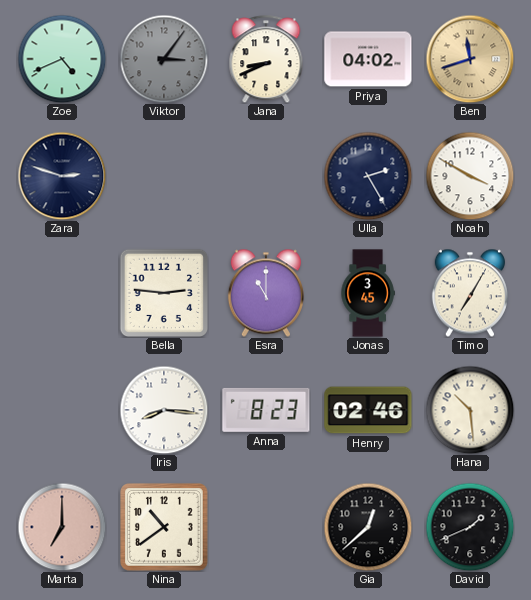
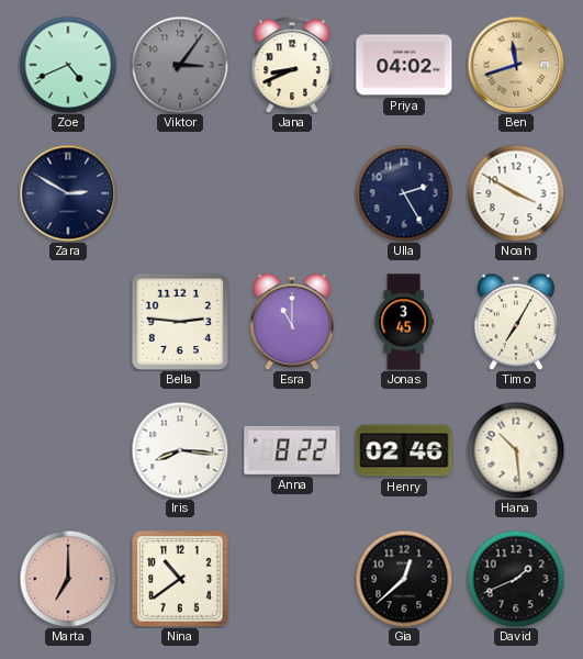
Zara: 2:48 -> 2:50
Anna: 8:23 -> 8:22
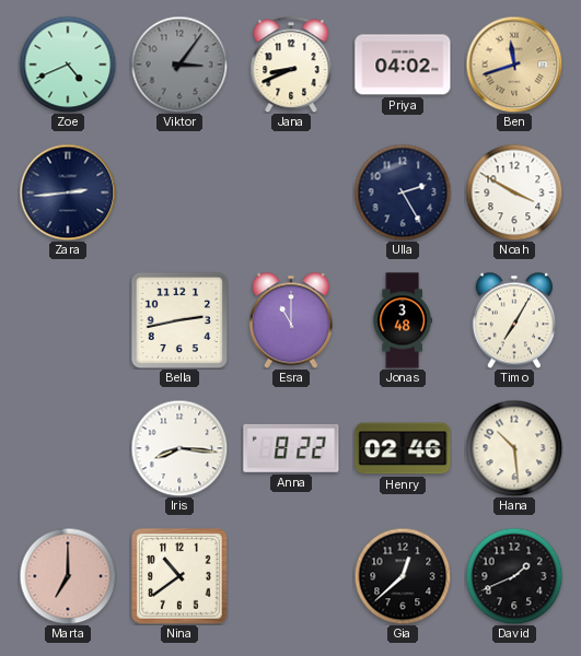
Zara: 2:50 -> 2:44
Bella: 2:46 -> 2:43
Jonas: 3:45 -> 3:48
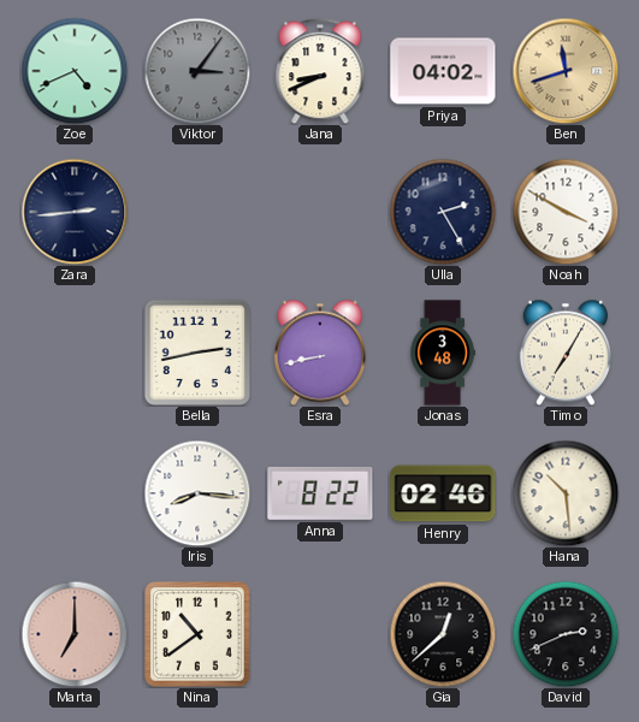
Esra: 11:00 -> 8:43
David: 1:41 -> 2:41
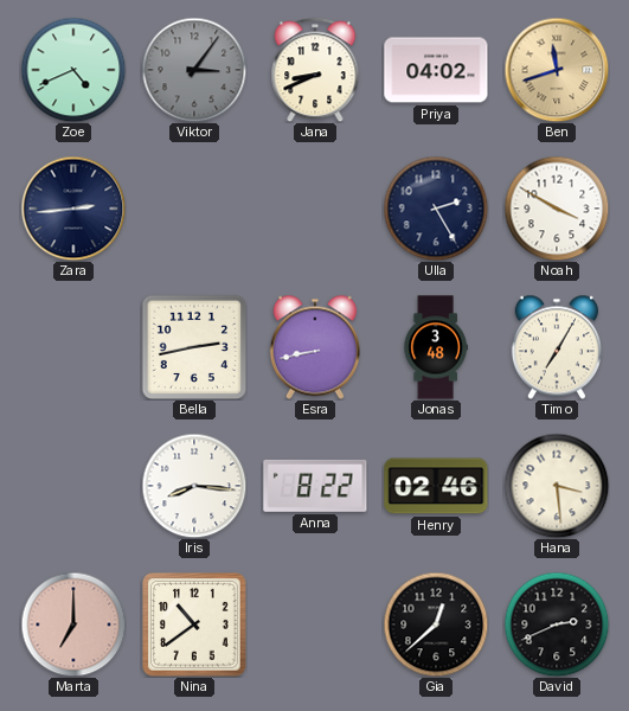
Hana: 10:29 -> 3:29
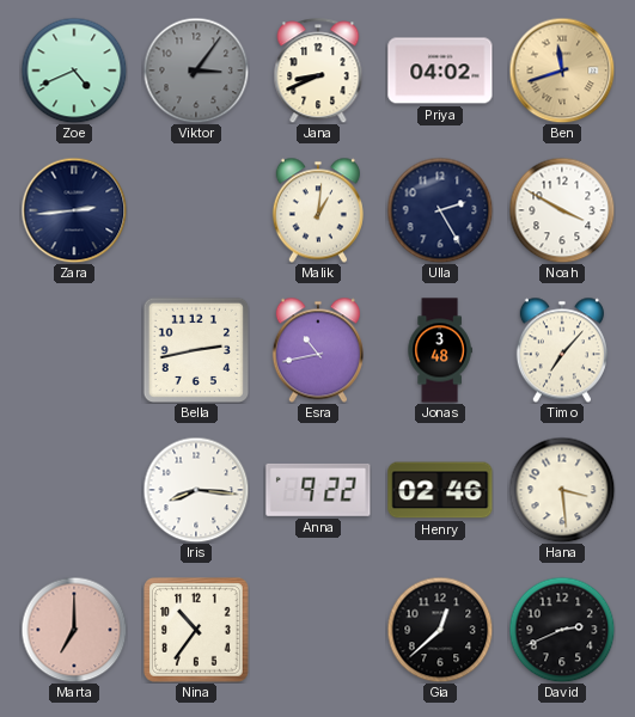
Malik: none -> 1:01
Esra: 8:43 -> 10:43
Timo: 7:05 -> 7:07
Anna: 8:22 -> 9:22
Nina: 10:39 -> 10:36
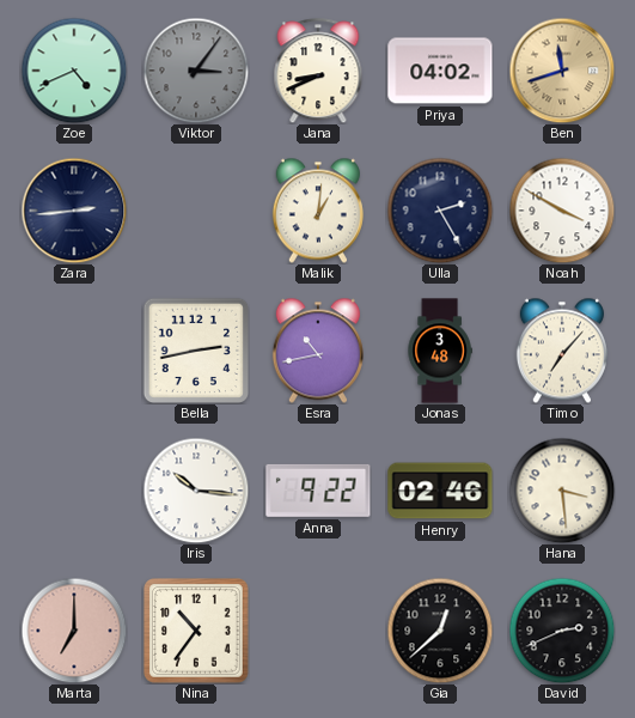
Iris: 8:16 -> 10:16
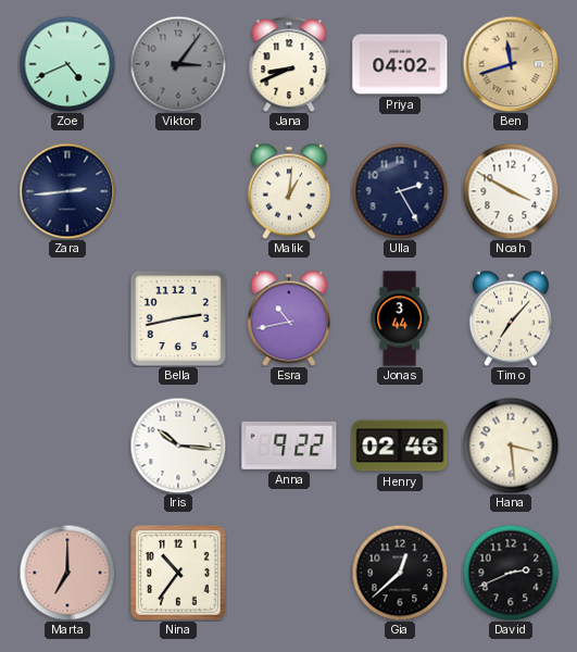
Jonas: 3:48 -> 3:44
